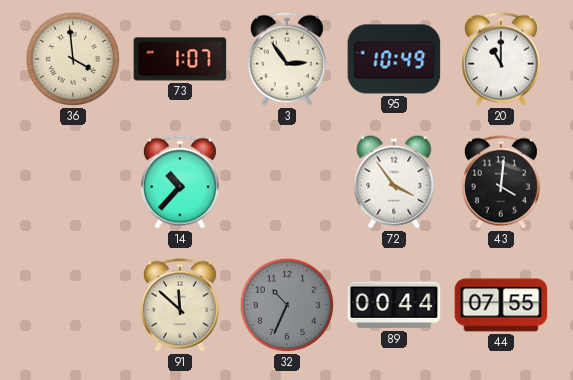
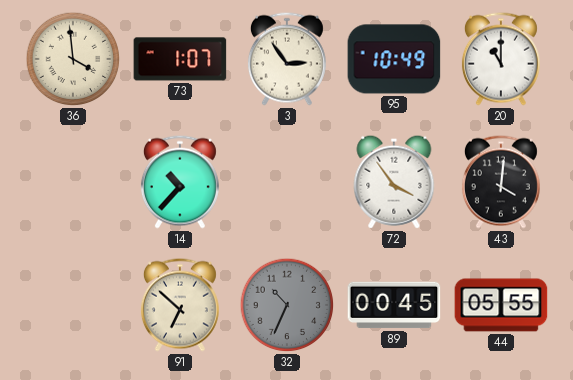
91: 11:52 -> 6:52
89: 00:44 -> 00:45
44: 07:55 -> 05:55
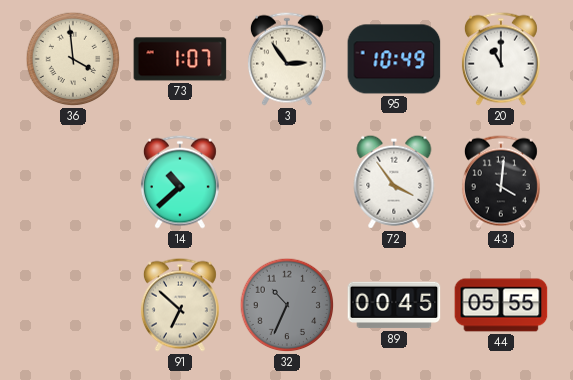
14: 10:37 -> 10:38
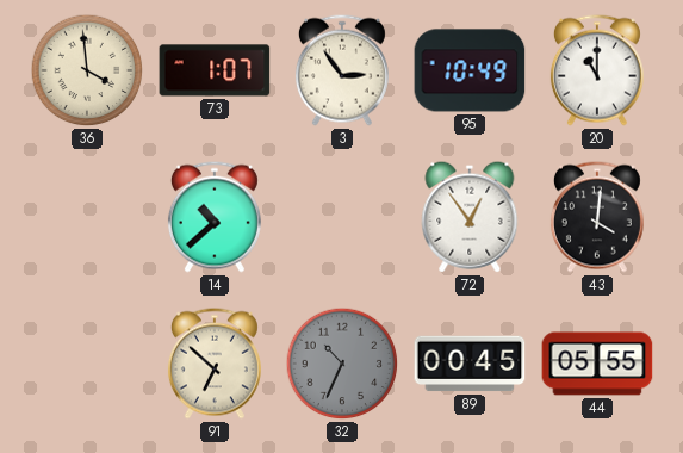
72: 3:54 -> 12:54
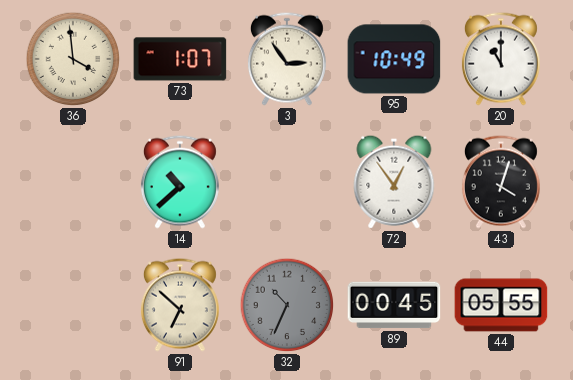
43: 4:01 -> 4:03
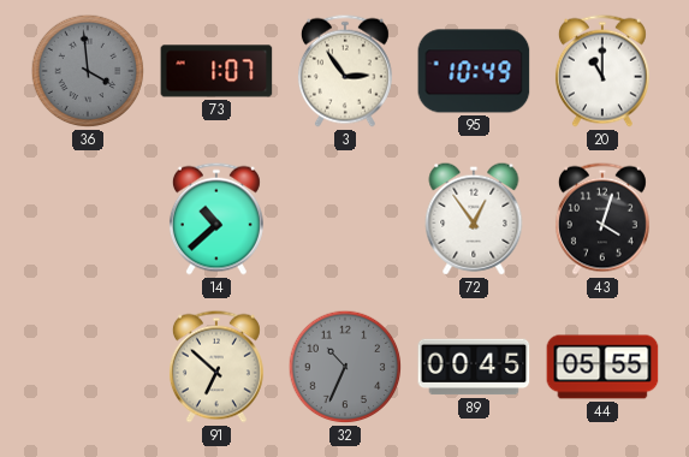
36 dial: cream -> grey
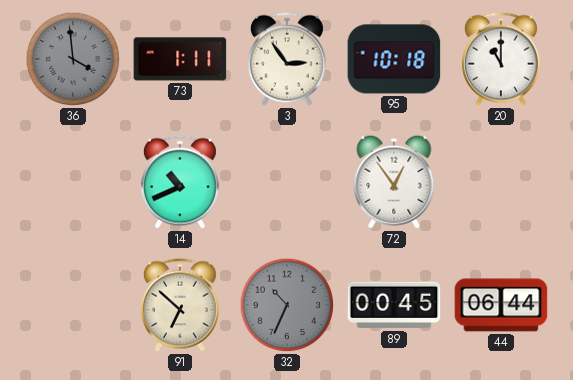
73: 1:07 -> 1:11
95: 10:49 -> 10:18
14: 10:38 -> 10:41
43: 4:03 -> none
44: 05:55 -> 06:44
